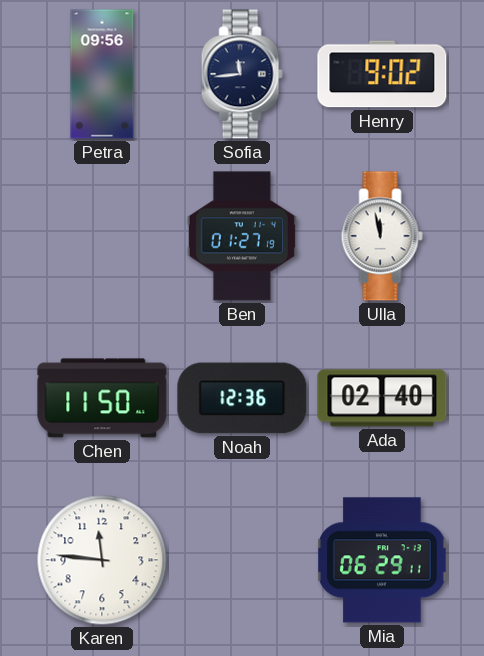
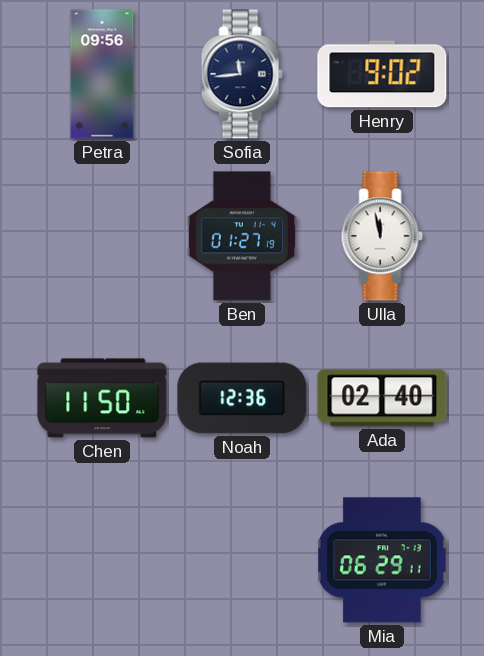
Karen: 11:46 -> none
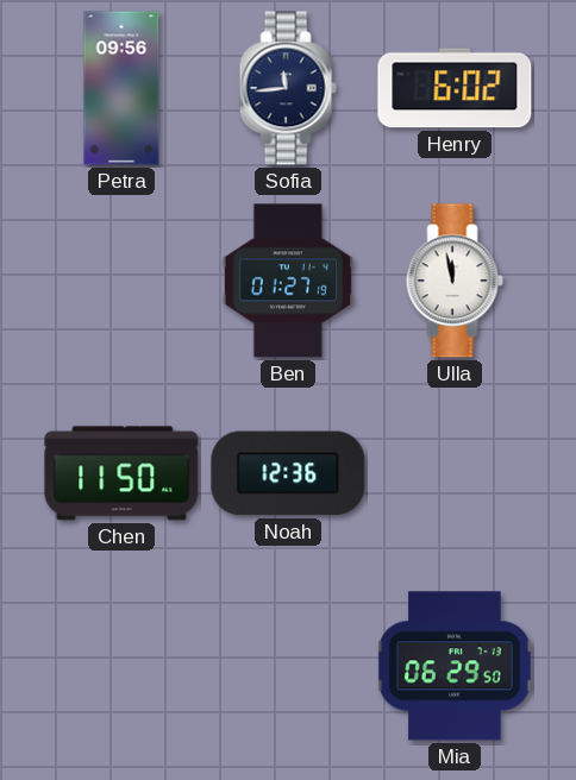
Henry: 9:02 -> 6:02
Ada: 02:40 -> none
Mia: 06:29:11 -> 06:29:50
